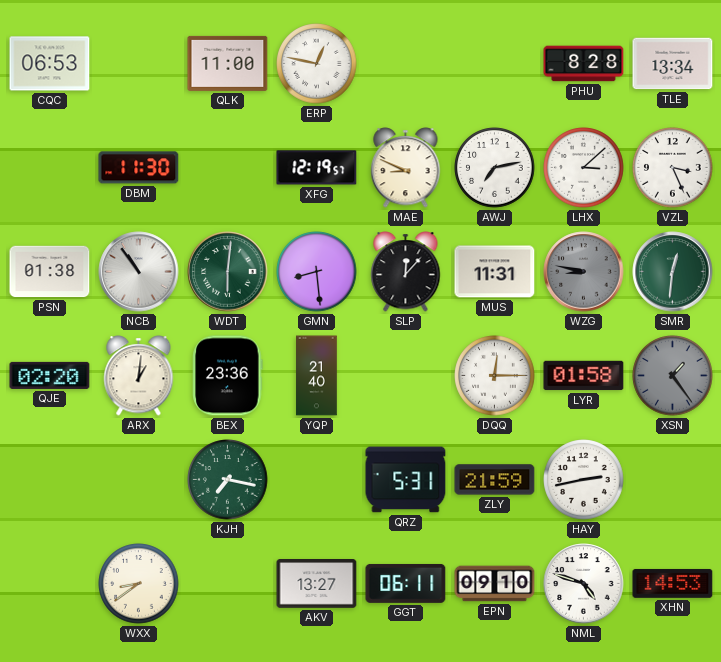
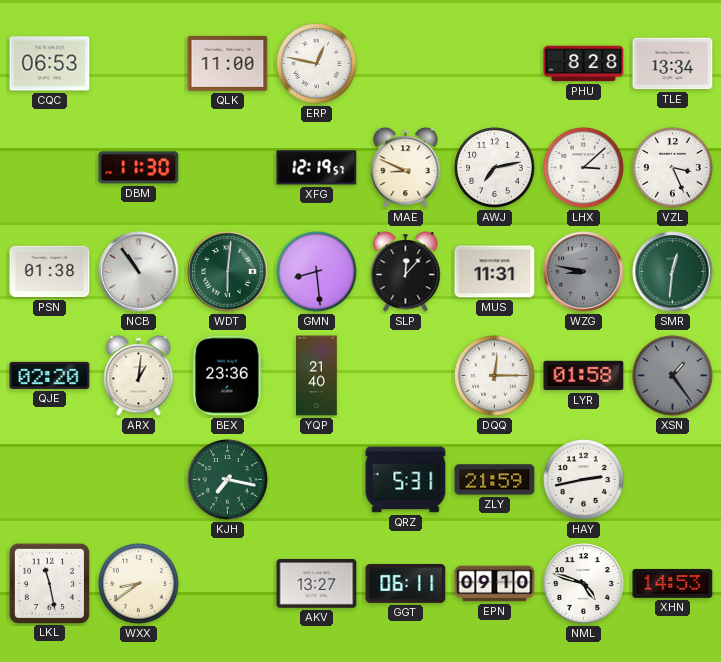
LKL: none -> 11:28
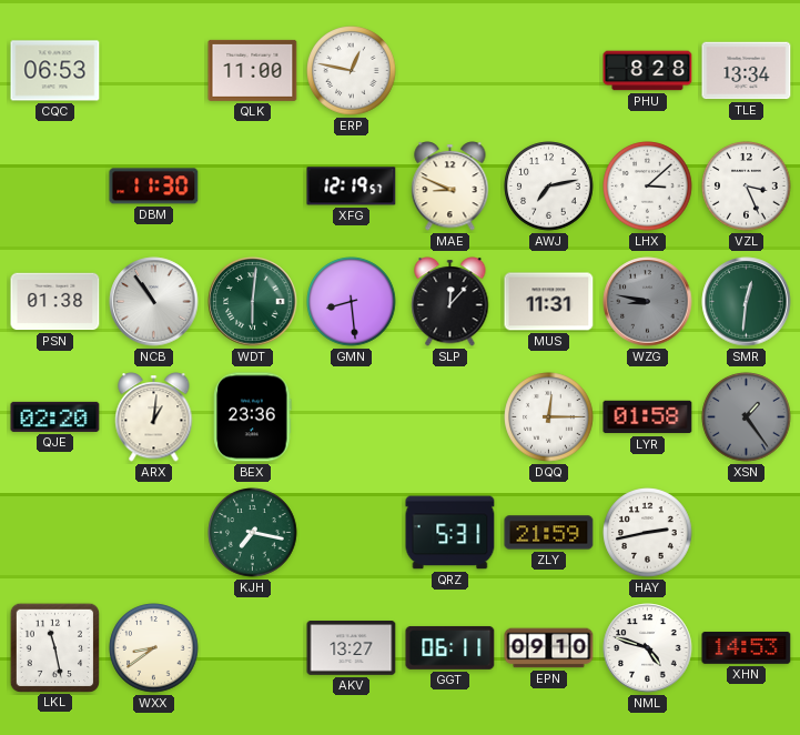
YQP: 21:40 -> none
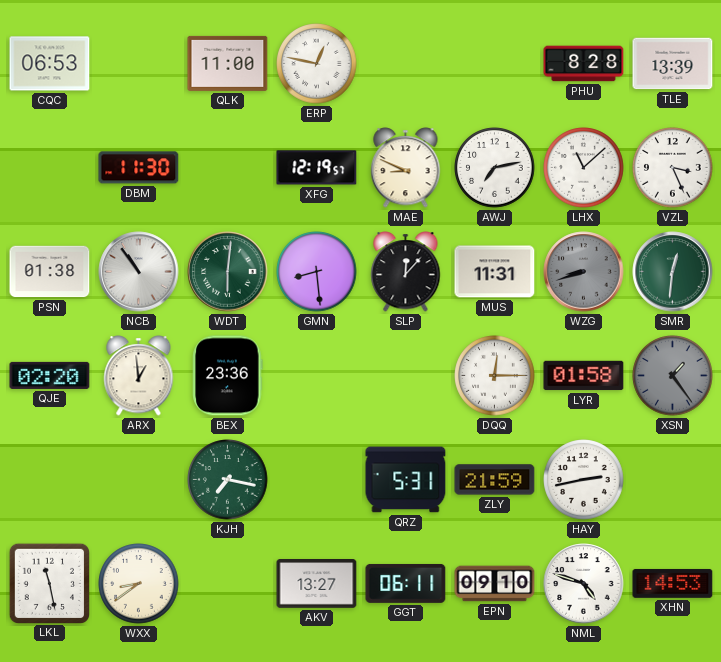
TLE: 13:34 -> 13:39
LHX: 3:08 -> 11:08
WZG: 8:47 -> 8:42
ARX: 1:01 -> 12:59
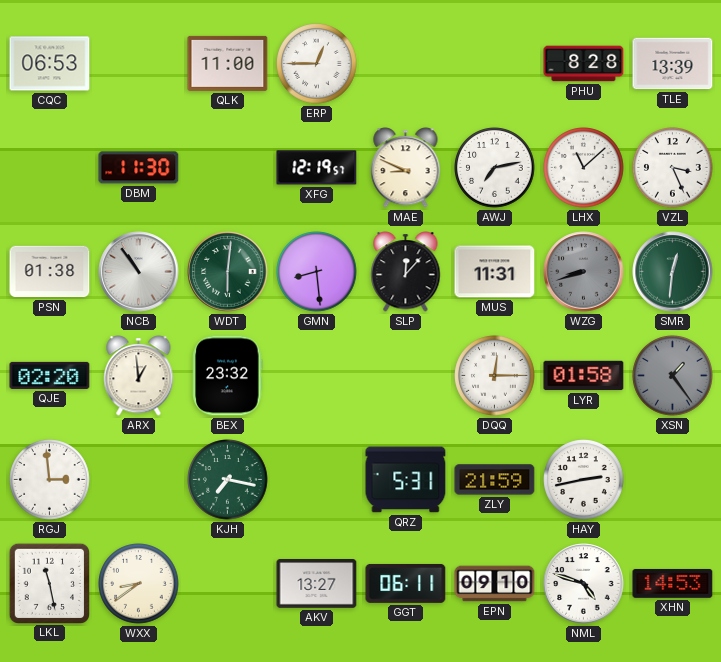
ERP: 12:47 -> 12:45
BEX: 23:36 -> 23:32
RGJ: none -> 2:59
